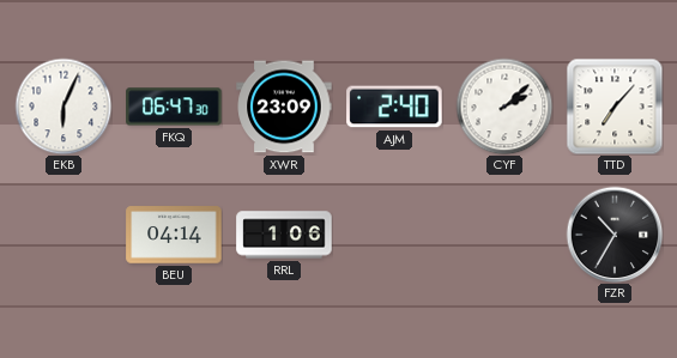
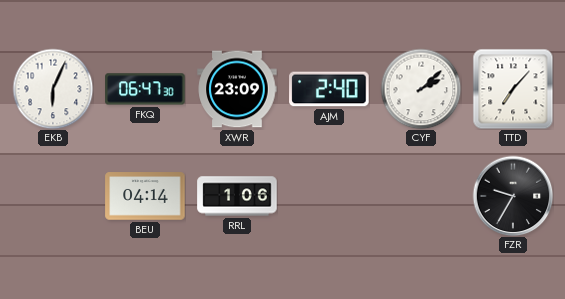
FZR: 10:35 -> 9:35
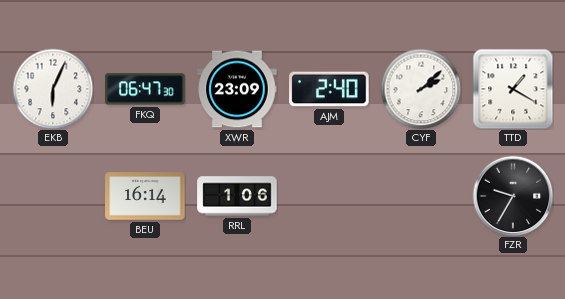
TTD: 7:07 -> 1:20
BEU: 04:14 -> 16:14
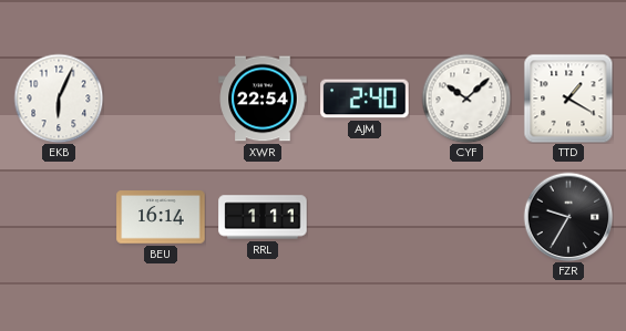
FKQ: 06:47 -> none
XWR: 23:09 -> 22:54
CYF: 2:08 -> 10:08
RRL: 1:06 -> 1:11
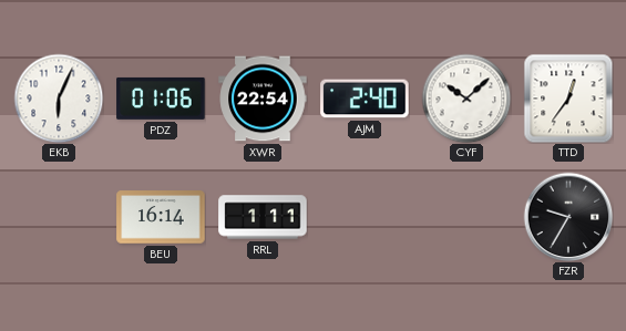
PDZ: none -> 01:06
TTD: 1:20 -> 12:36
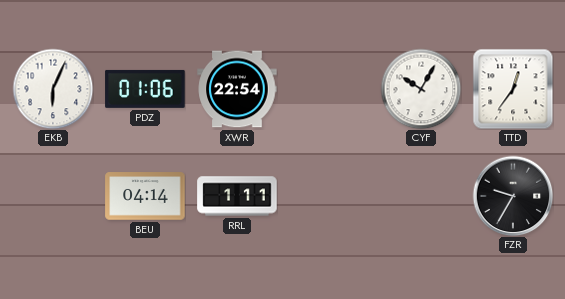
AJM: 2:40 -> none
CYF: 10:08 -> 10:05
BEU: 16:14 -> 04:14
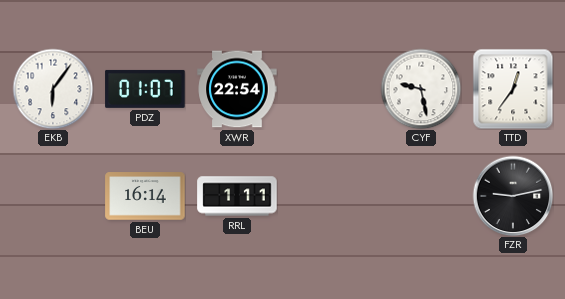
EKB: 6:04 -> 6:06
PDZ: 01:06 -> 01:07
CYF: 10:05 -> 9:28
BEU: 04:14 -> 16:14
FZR: 9:35 -> 9:13
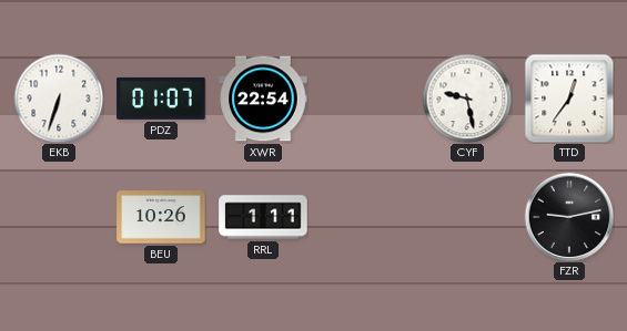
EKB: 6:06 -> 6:33
BEU: 16:14 -> 10:26
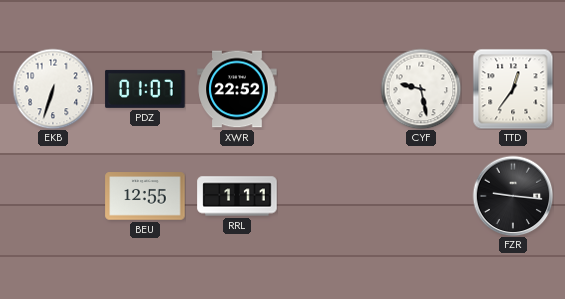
XWR: 22:54 -> 22:52
BEU: 10:26 -> 12:55
FZR: 9:13 -> 9:16
